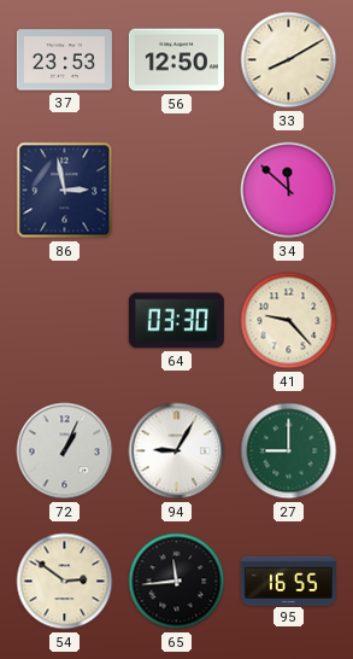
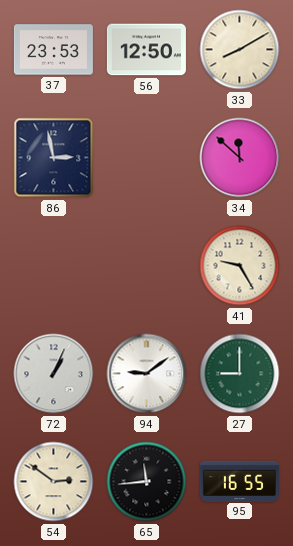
64: 03:30 -> none
41: 9:23 -> 9:25
94: 9:05 -> 9:09
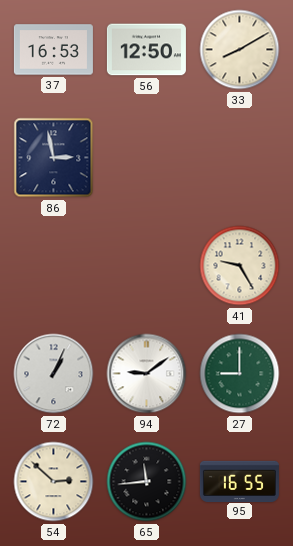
37: 23:53 -> 16:53
34: 11:52 -> none
54: 2:51 -> 2:52
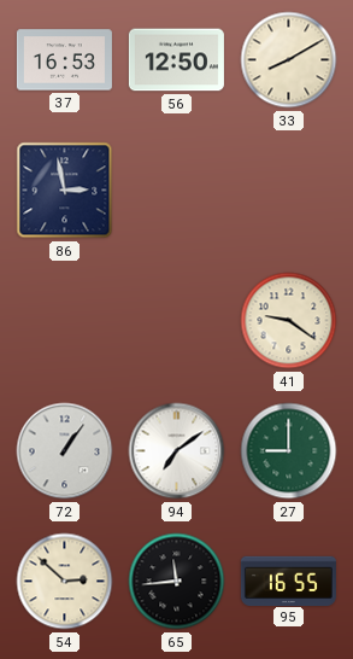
41: 9:25 -> 9:21
72: 1:04 -> 1:06
94: 9:09 -> 7:09
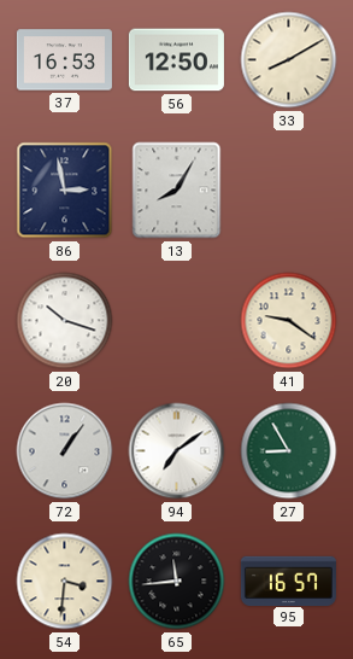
13: none -> 8:05
20: none -> 10:18
27: 9:00 -> 8:55
54: 2:52 -> 3:31
95: 16:55 -> 16:57
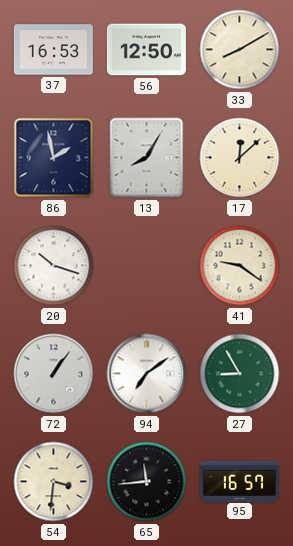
86: 2:58 -> 1:58
17: none -> 12:08
